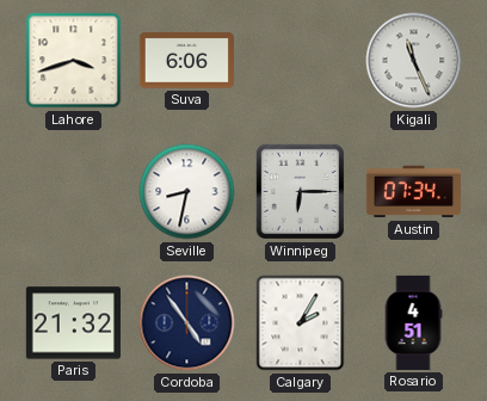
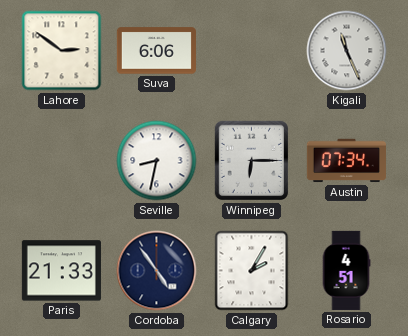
Lahore: 3:42 -> 2:51
Paris: 21:32 -> 21:33
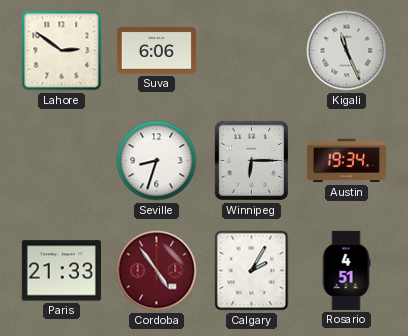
Seville: 8:32 -> 8:33
Austin: 07:34 -> 19:34
Cordoba dial: navy -> burgundy
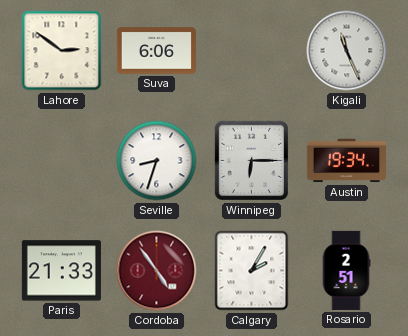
Rosario: 4:51 -> 2:51
